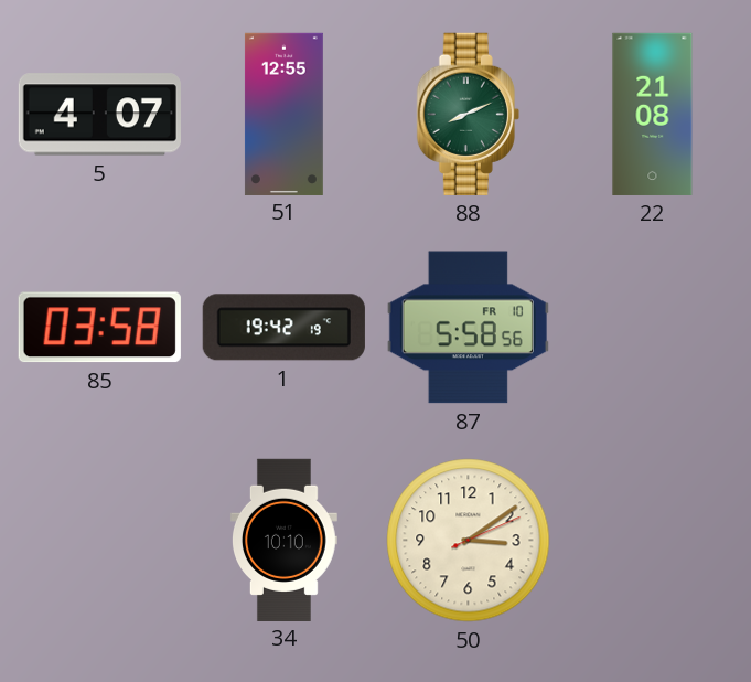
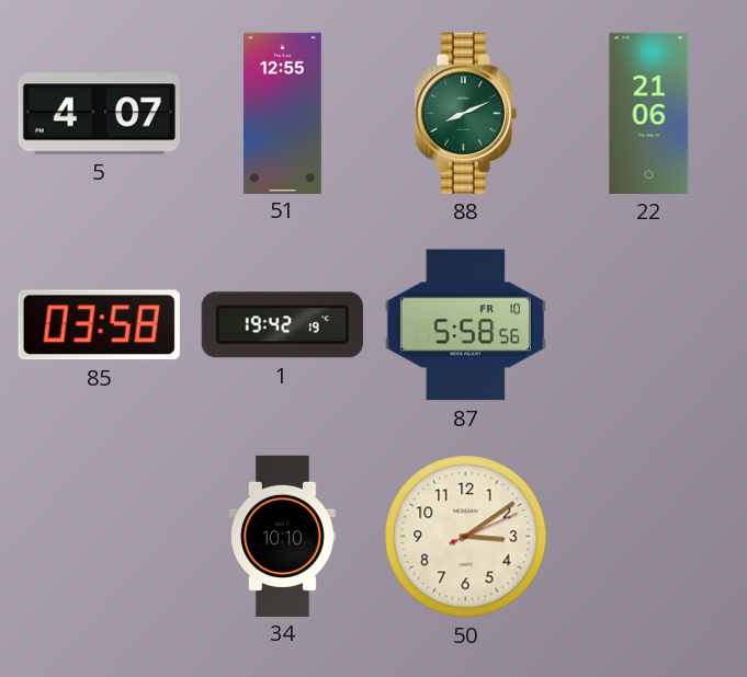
22: 21:08 -> 21:06
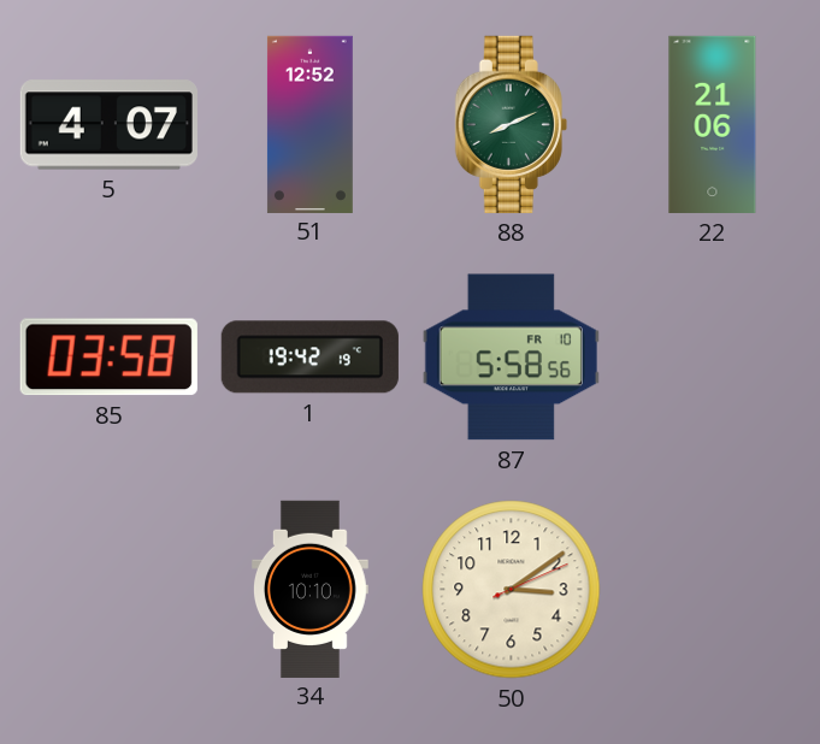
51: 12:55 -> 12:52
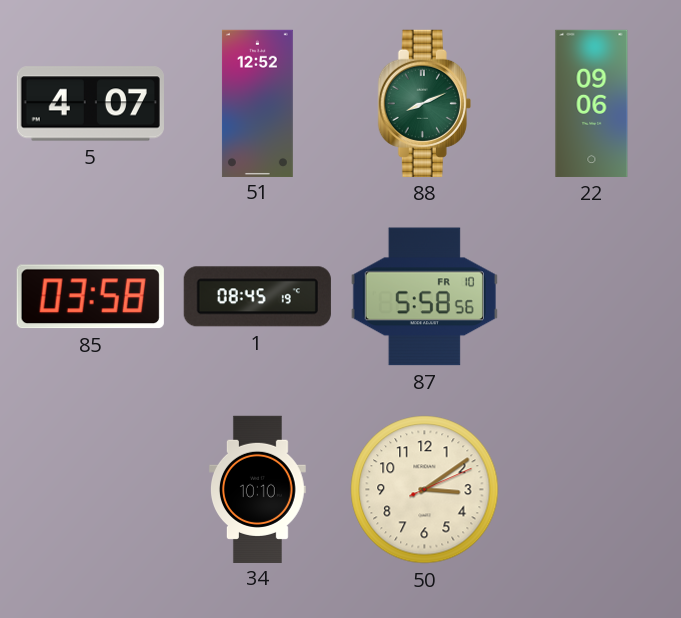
22: 21:06 -> 09:06
1: 19:42 -> 08:45
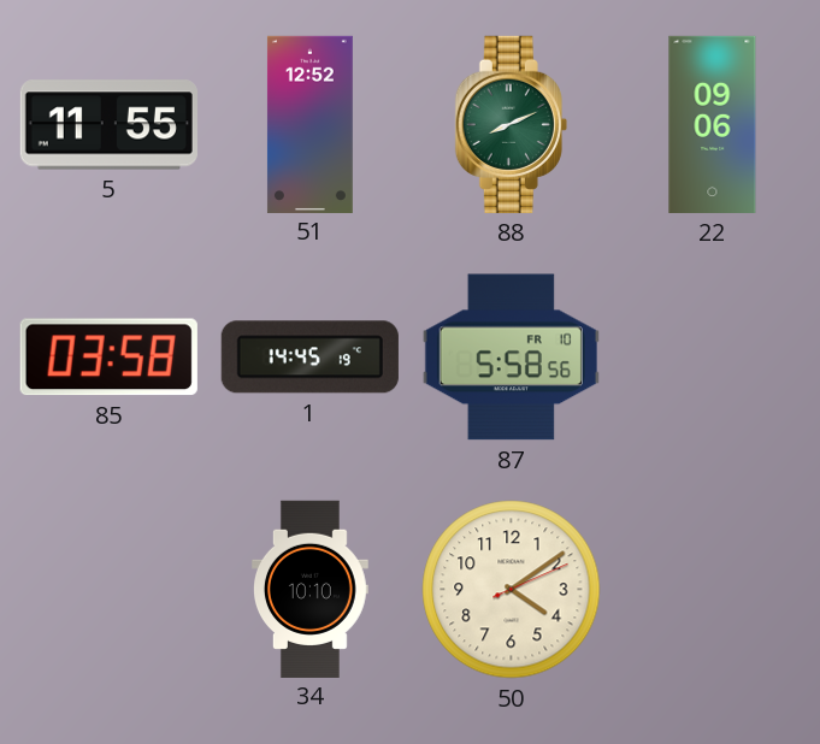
5: 4:07 -> 11:55
1: 08:45 -> 14:45
50: 3:09 -> 4:09
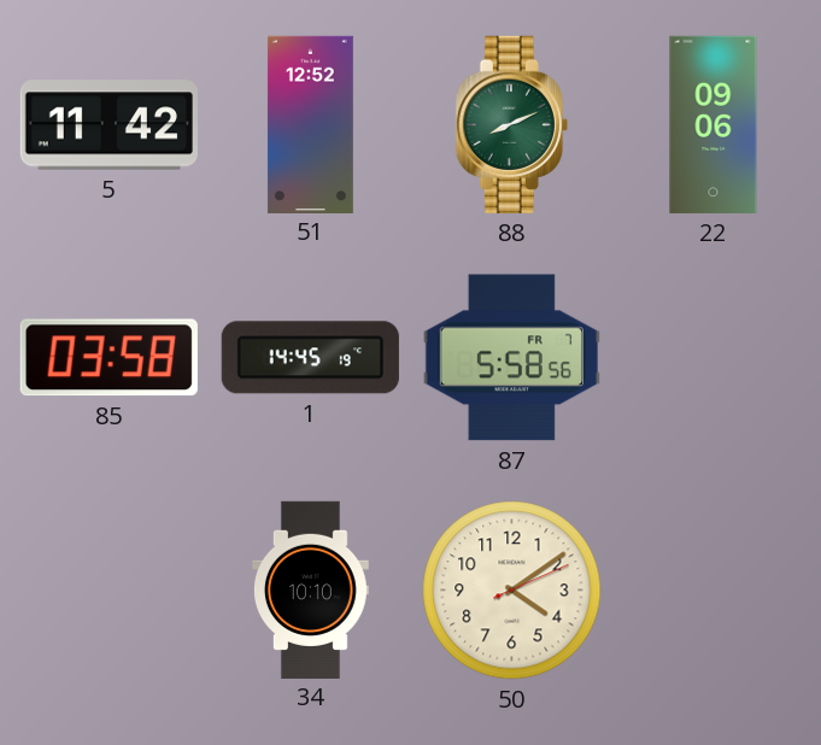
5: 11:55 -> 11:42
87 date: FR 10 -> FR 7
